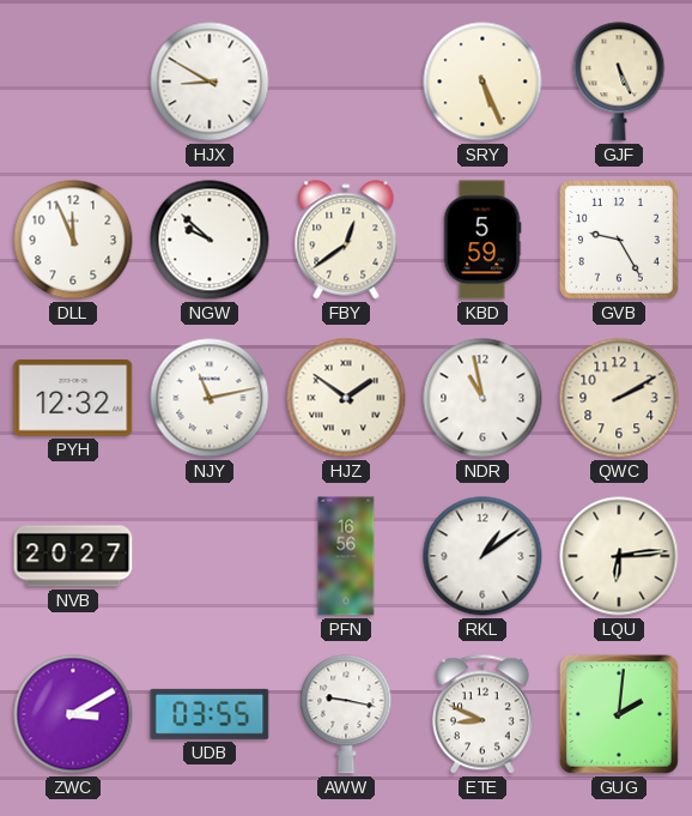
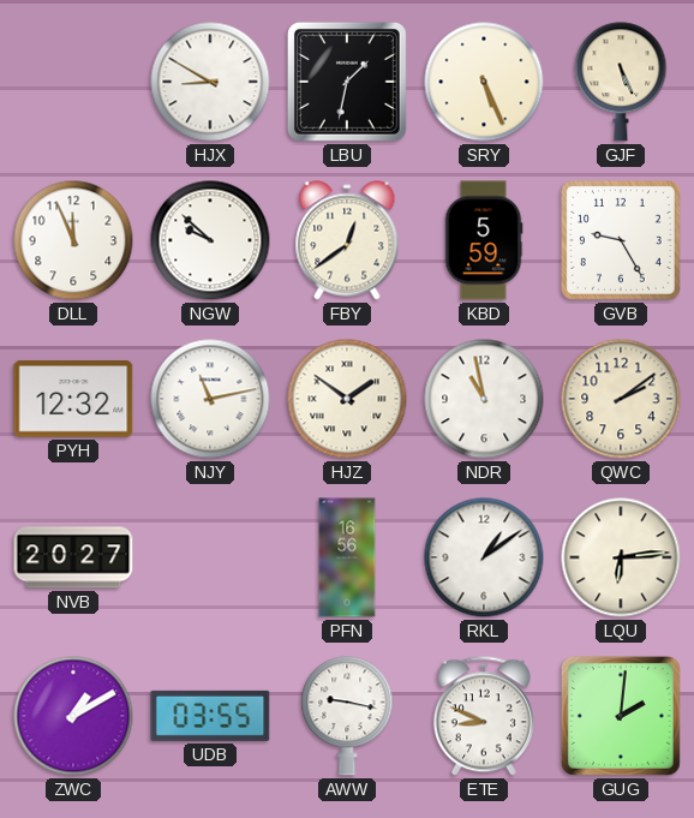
LBU: none -> 1:32
QWC: 2:10 -> 2:09
ZWC: 3:10 -> 1:10
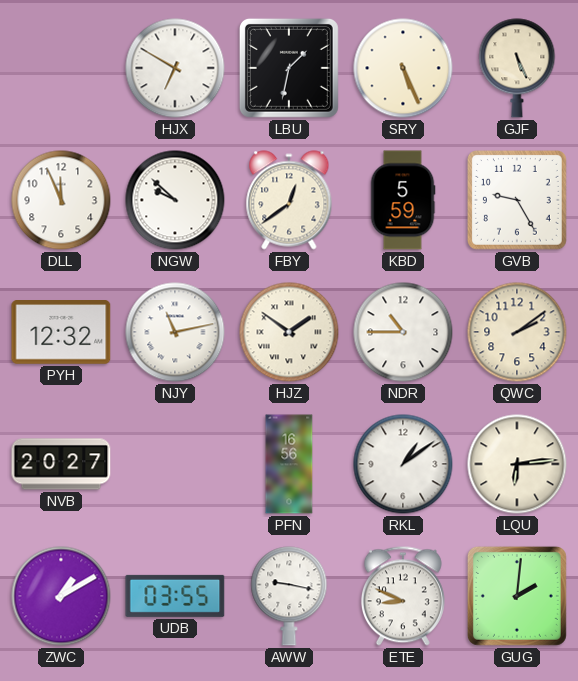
HJX: 8:50 -> 6:50
NDR: 10:58 -> 10:45
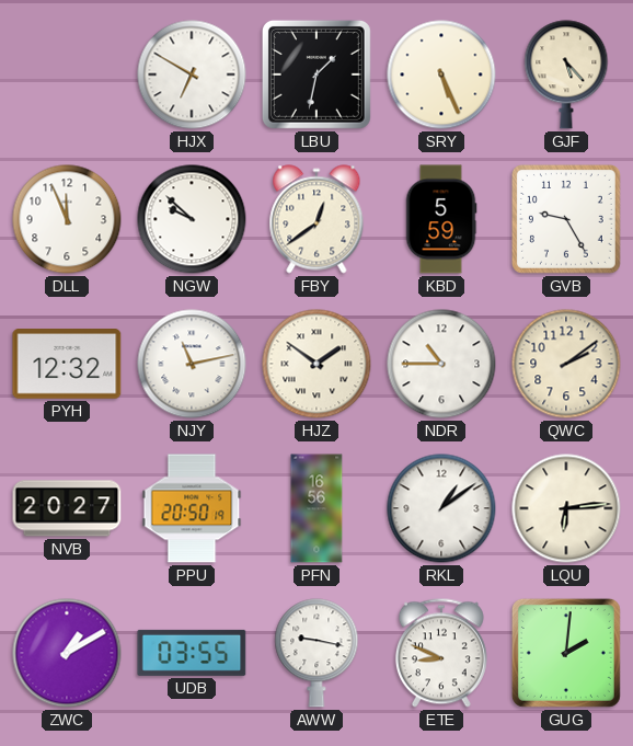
GJF: 5:26 -> 5:23
PPU: none -> 20:50
